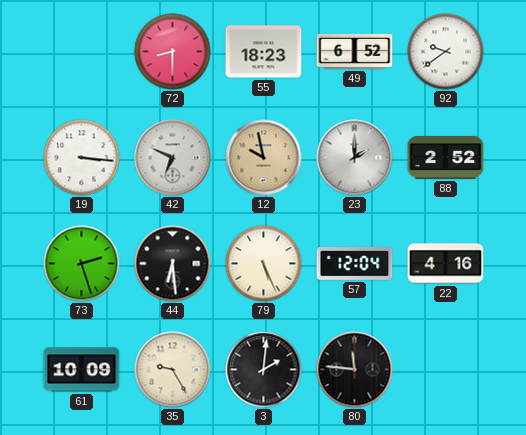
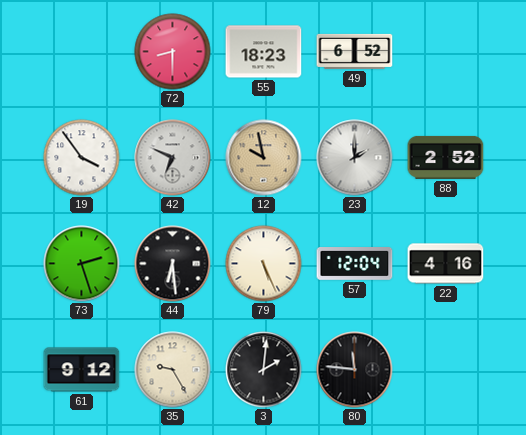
92: 9:39 -> none
19: 3:16 -> 3:54
61: 10:09 -> 9:12
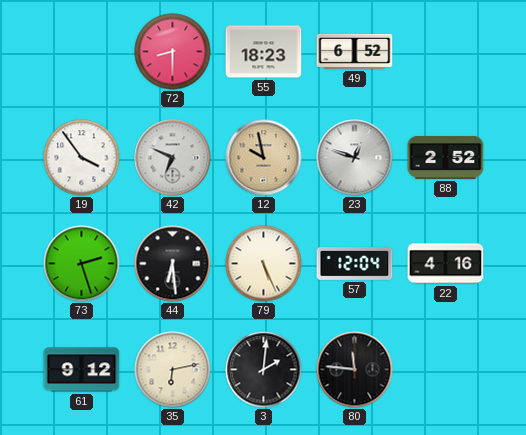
23: 2:00 -> 12:48
35: 9:25 -> 6:13
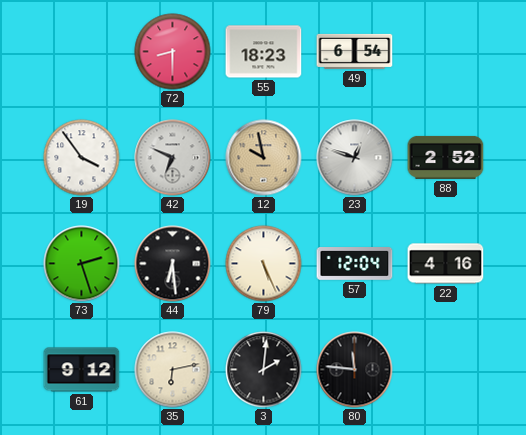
49: 6:52 -> 6:54
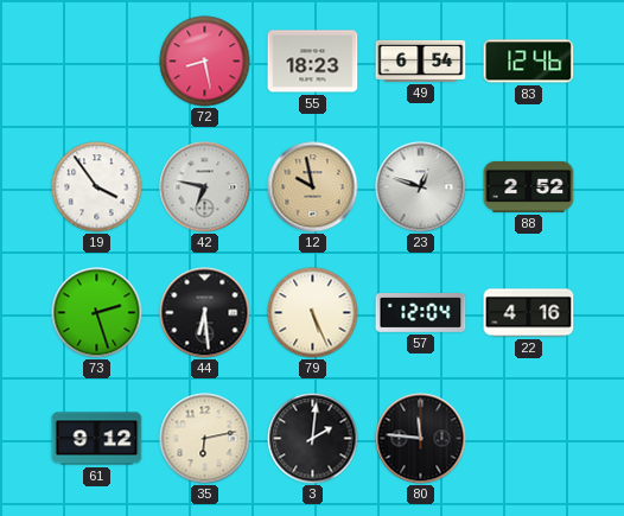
72: 8:30 -> 8:28
83: none -> 12:46
42: 6:49 -> 6:47
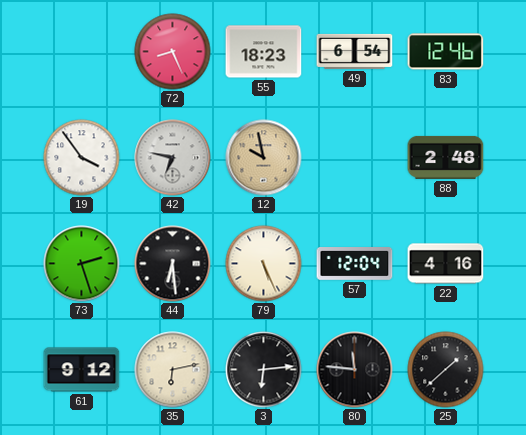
72: 8:28 -> 8:26
23: 12:48 -> none
88: 2:52 -> 2:48
3: 2:01 -> 6:14
25: none -> 1:38
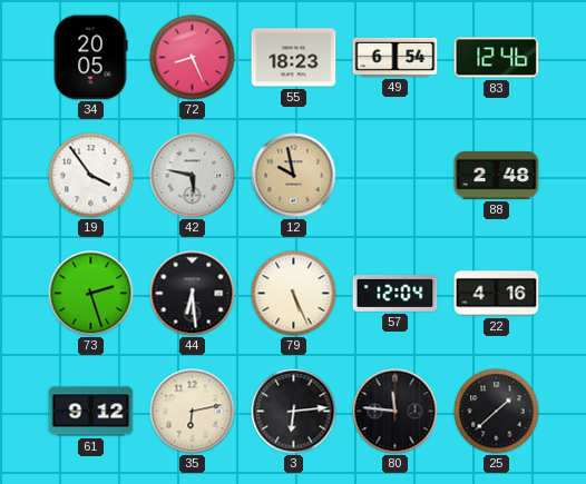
34: none -> 20:05
42: 6:47 -> 5:47
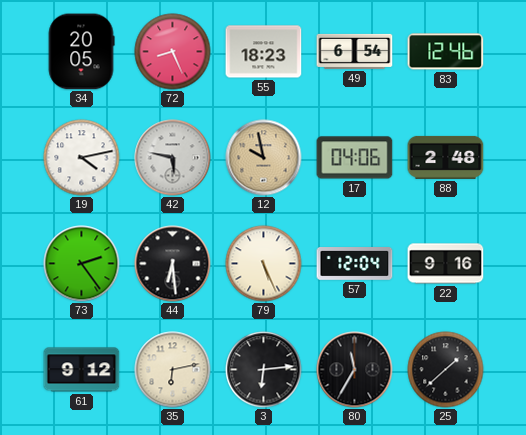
19: 3:54 -> 4:13
17: none -> 04:06
73: 2:27 -> 2:24
22: 4:16 -> 9:16
80: 11:46 -> 11:35
